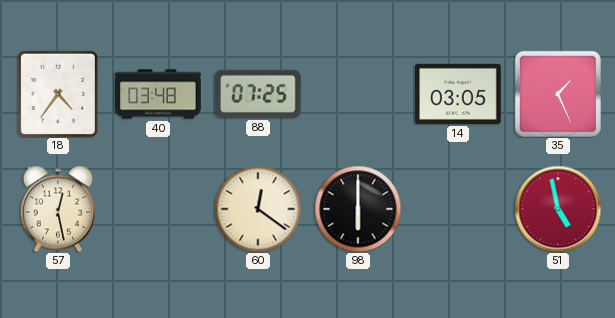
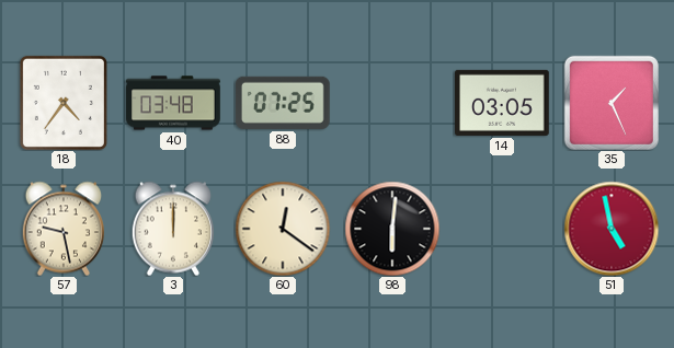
57: 12:28 -> 9:28
3: none -> 12:00
98: 6:00 -> 6:01
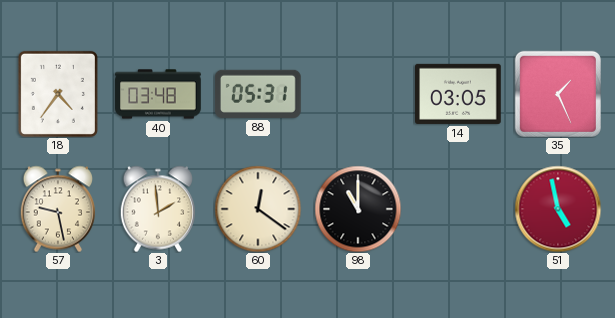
88: 07:25 -> 05:31
3: 12:00 -> 1:59
98: 6:01 -> 11:00
